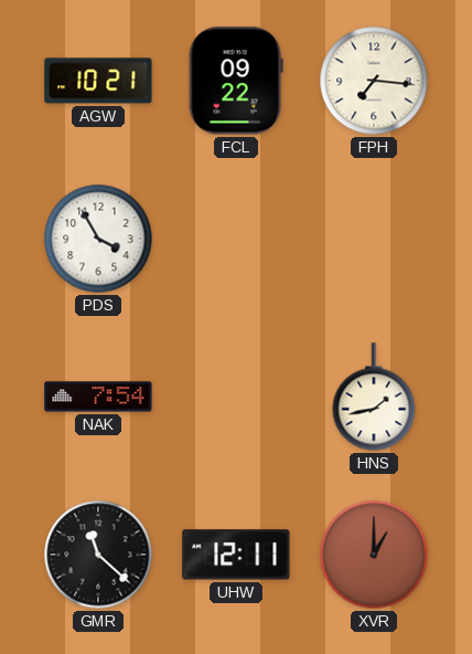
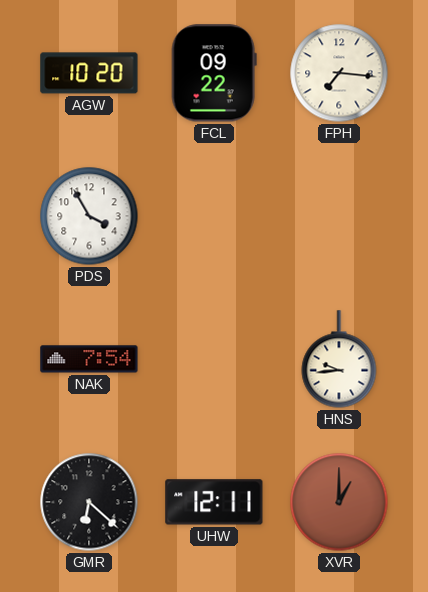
AGW: 10:21 -> 10:20
HNS: 1:43 -> 9:44
GMR: 11:22 -> 6:22
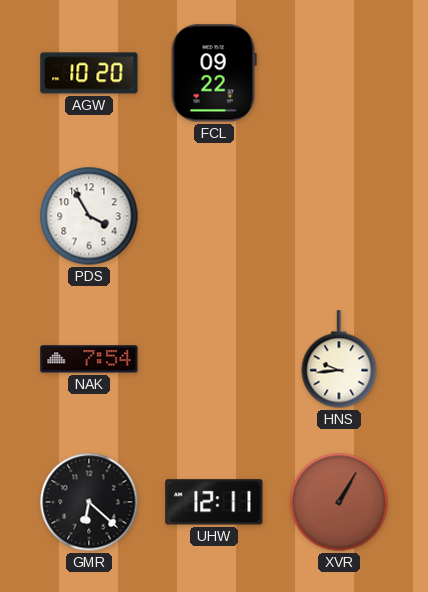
FPH: 7:16 -> none
XVR: 1:00 -> 1:05
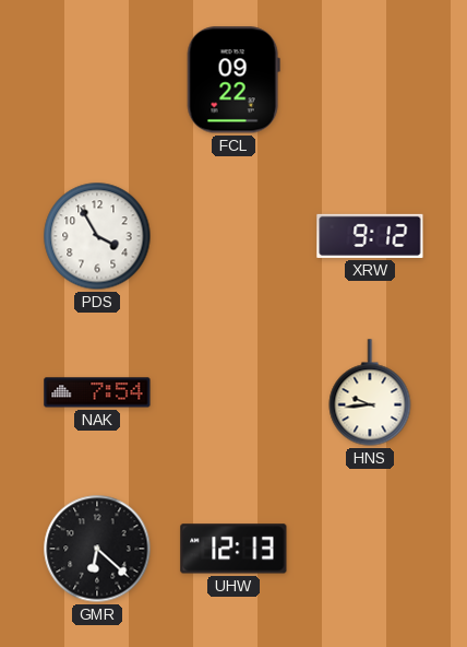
AGW: 10:20 -> none
XRW: none -> 9:12
UHW: 12:11 -> 12:13
XVR: 1:05 -> none
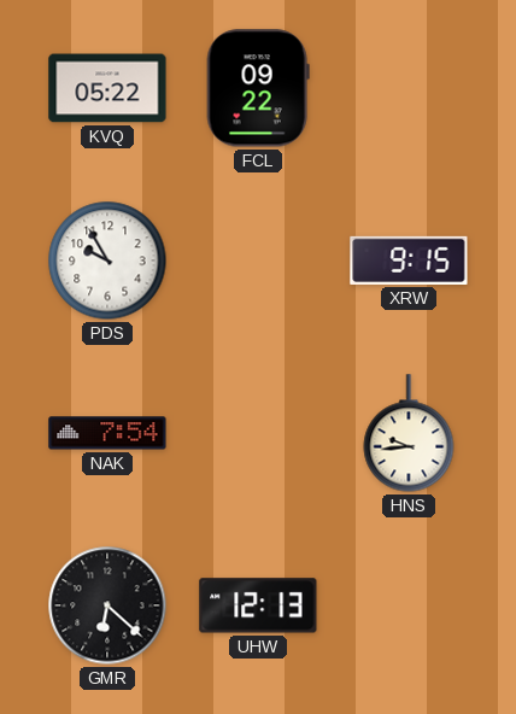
KVQ: none -> 05:22
PDS: 3:55 -> 9:55
XRW: 9:12 -> 9:15
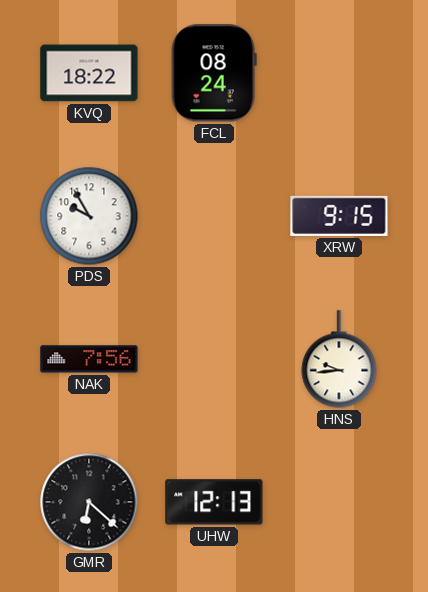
KVQ: 05:22 -> 18:22
FCL: 09:22 -> 08:24
NAK: 7:54 -> 7:56
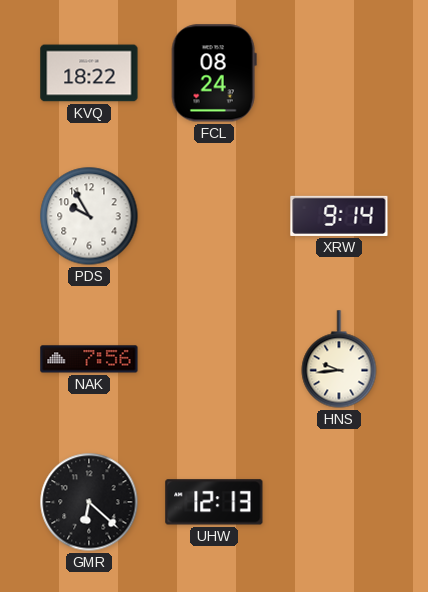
XRW: 9:15 -> 9:14
